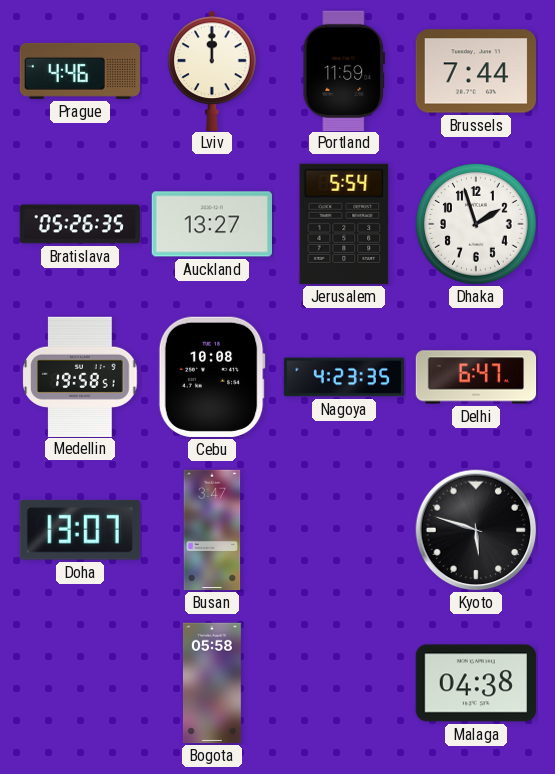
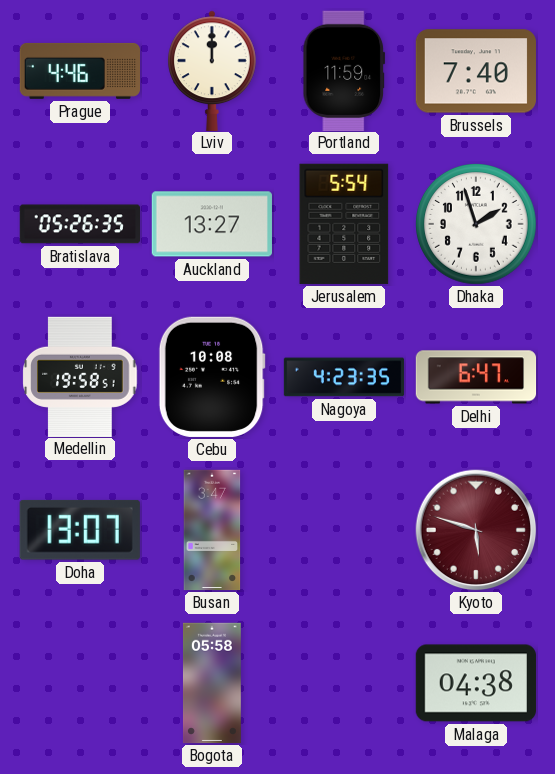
Brussels: 7:44 -> 7:40
Kyoto dial: black -> burgundy
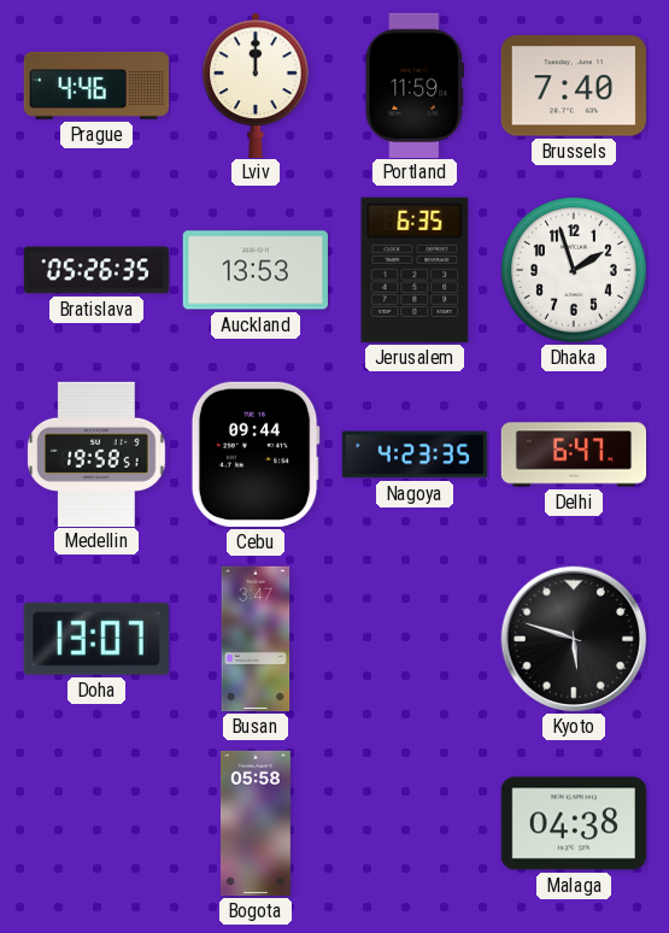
Auckland: 13:27 -> 13:53
Jerusalem: 5:54 -> 6:35
Cebu: 10:08 -> 09:44
Kyoto dial: burgundy -> black
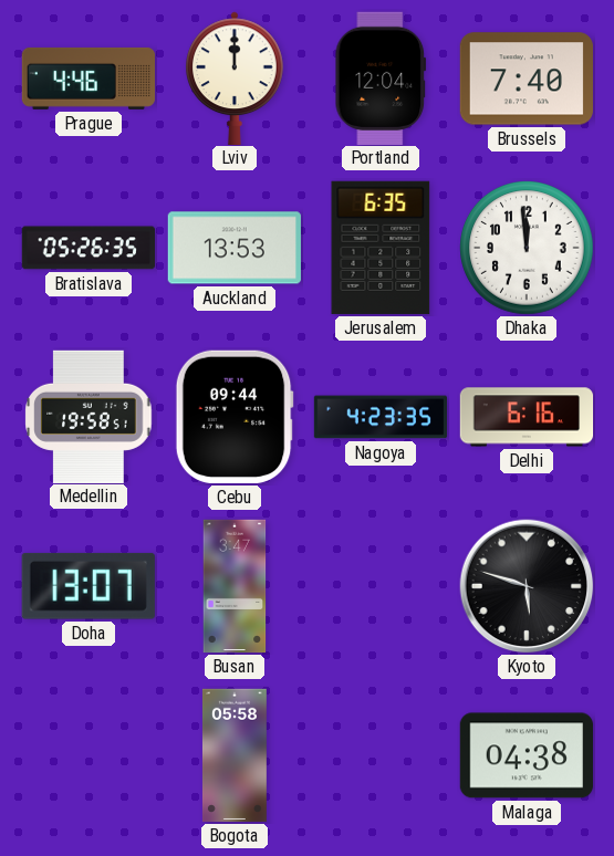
Portland: 11:59 -> 12:04
Dhaka: 1:57 -> 11:59
Delhi: 6:47 -> 6:16
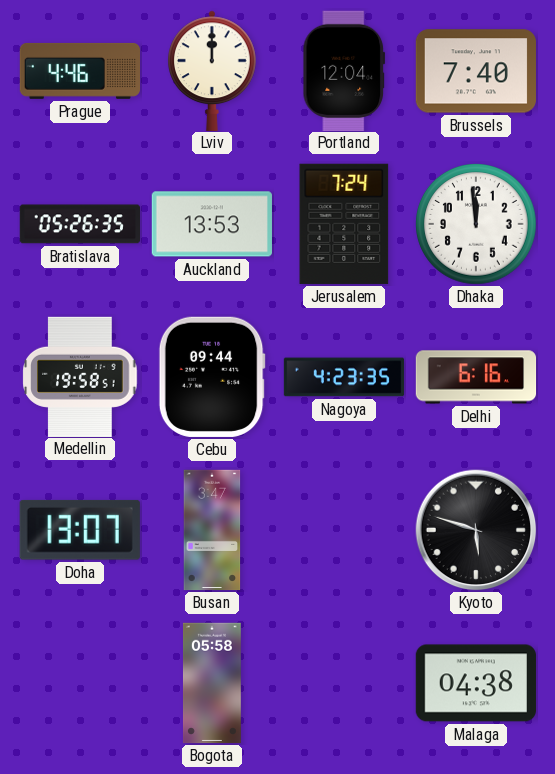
Jerusalem: 6:35 -> 7:24
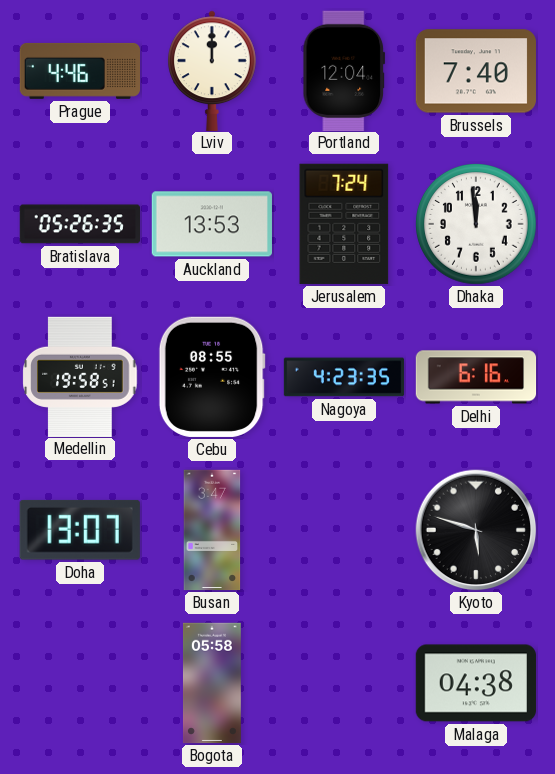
Cebu: 09:44 -> 08:55
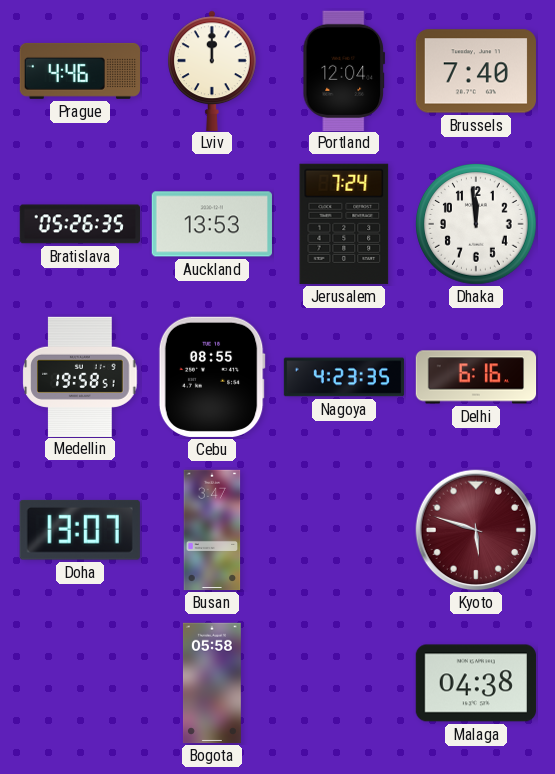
Kyoto dial: black -> burgundy
